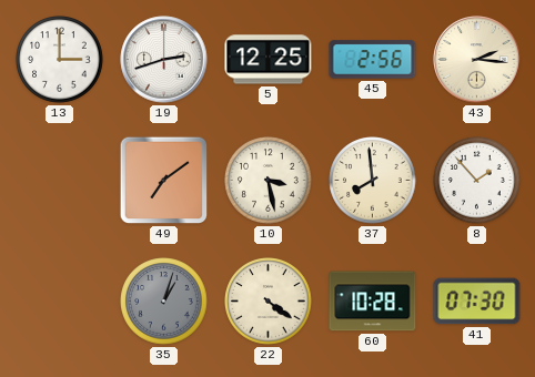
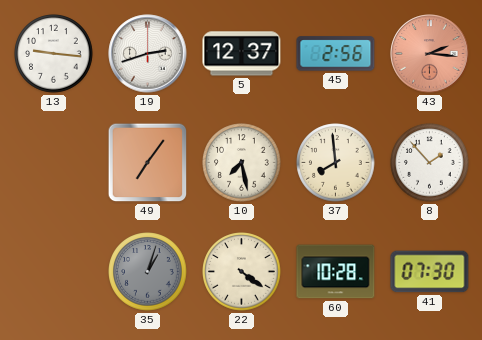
13: 3:00 -> 9:16
5: 12:25 -> 12:37
43 dial: cream -> salmon
49: 7:09 -> 7:06
10: 3:28 -> 7:28
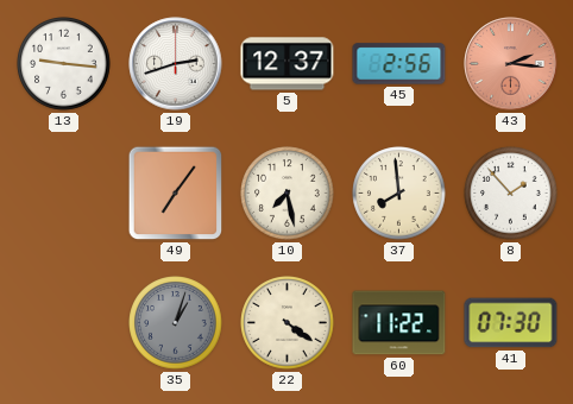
60: 10:28 -> 11:22
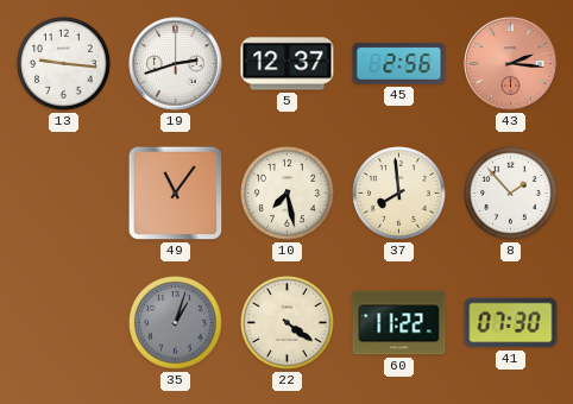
49: 7:06 -> 11:06
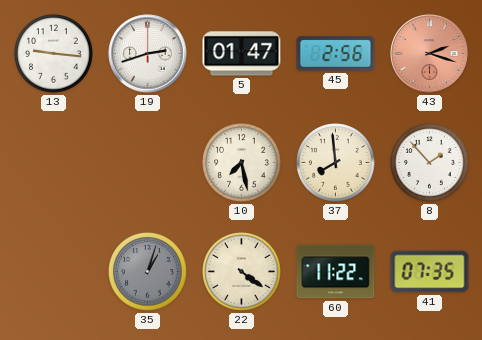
5: 12:37 -> 01:47
43: 2:16 -> 2:18
49: 11:06 -> none
41: 07:30 -> 07:35
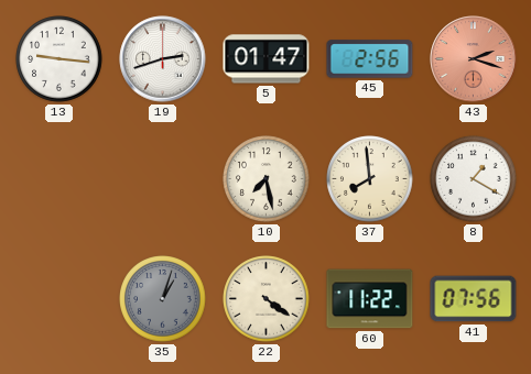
8: 1:53 -> 1:20
41: 07:35 -> 07:56
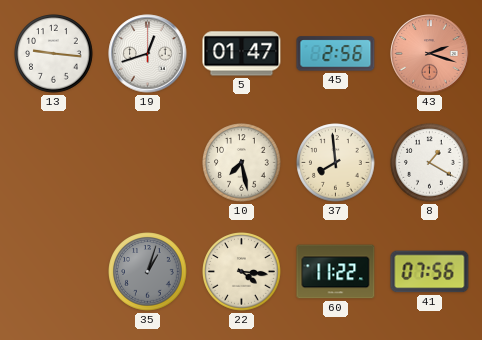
19: 2:42 -> 12:42
22: 4:21 -> 4:16
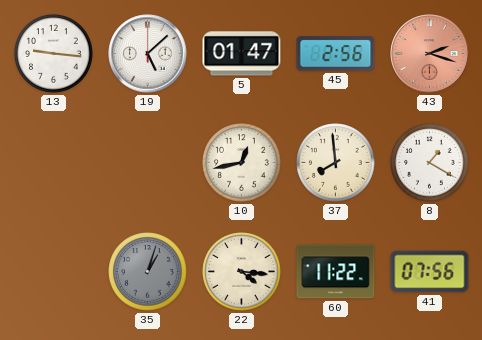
19: 12:42 -> 5:08
10: 7:28 -> 12:43
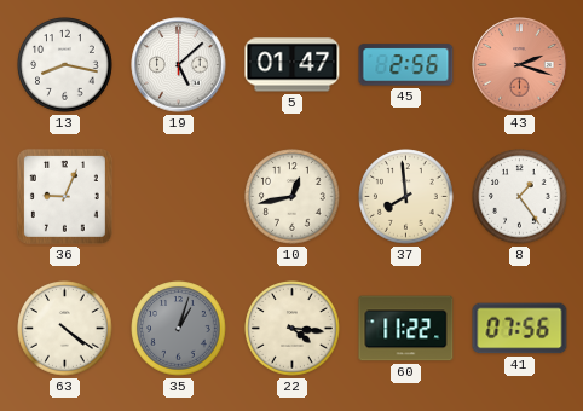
13: 9:16 -> 8:17
36: none -> 9:04
8: 1:20 -> 1:24
63: none -> 4:21
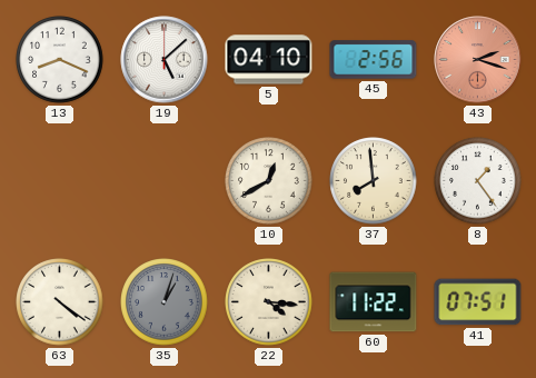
13: 8:17 -> 8:19
5: 01:47 -> 04:10
36: 9:04 -> none
10: 12:43 -> 12:40
41: 07:56 -> 07:51
